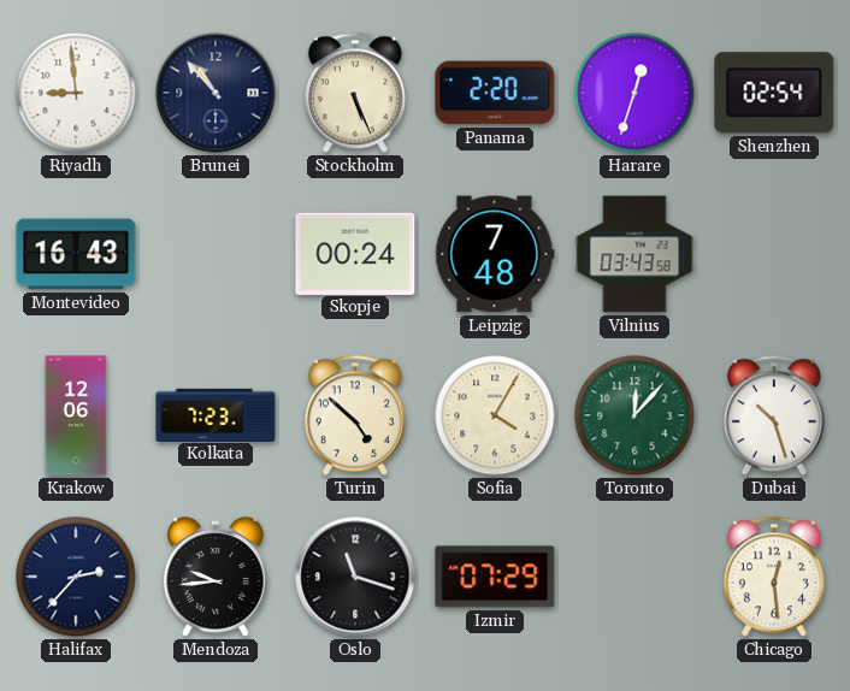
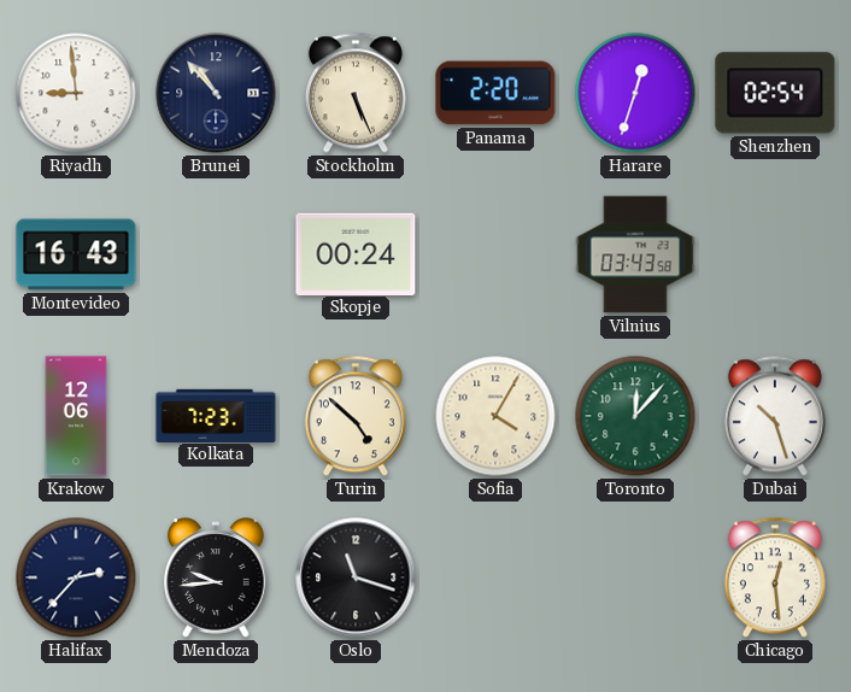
Leipzig: 7:48 -> none
Izmir: 07:29 -> none
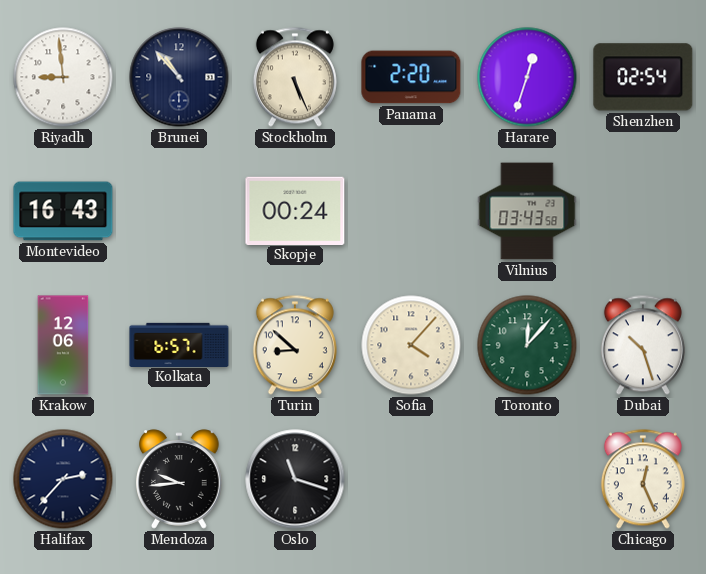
Kolkata: 7:23 -> 6:57
Turin: 4:52 -> 8:52
Sofia: 4:05 -> 4:07
Chicago: 12:29 -> 12:26
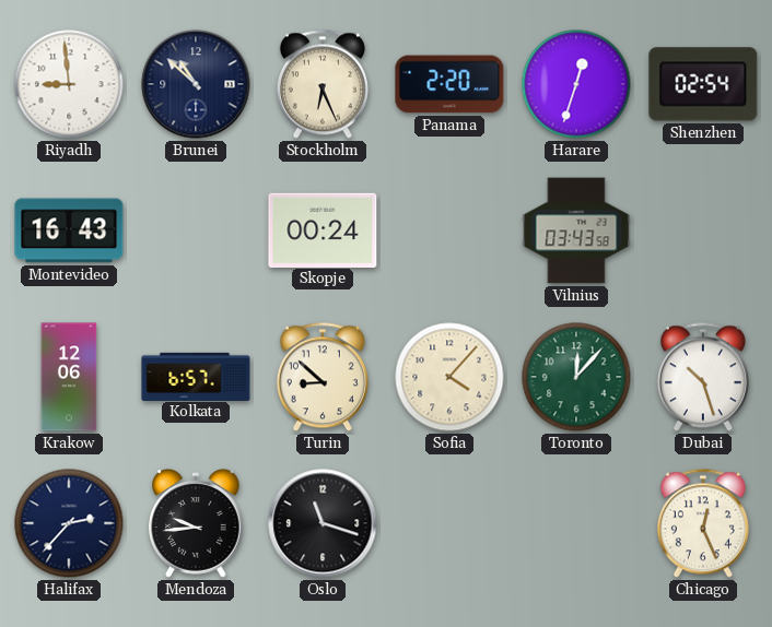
Brunei: 10:53 -> 10:52
Stockholm: 5:26 -> 6:26
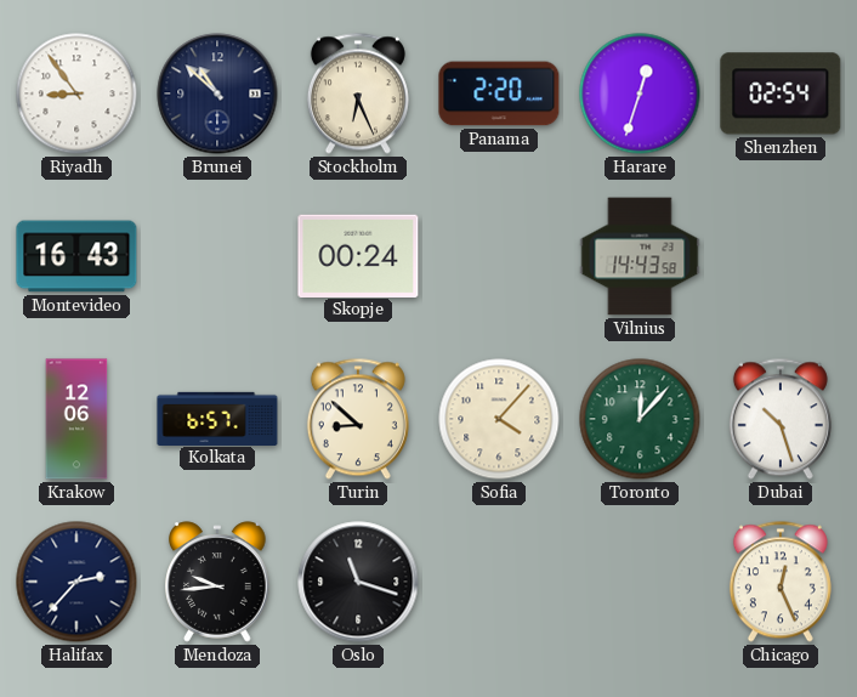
Riyadh: 8:59 -> 8:54
Vilnius: 03:43 -> 14:43
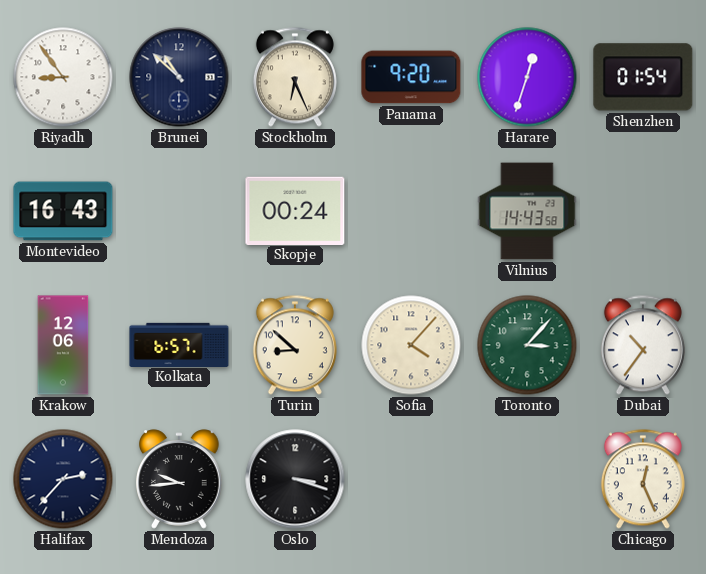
Panama: 2:20 -> 9:20
Shenzhen: 02:54 -> 01:54
Toronto: 12:07 -> 3:07
Dubai: 10:27 -> 10:36
Oslo: 11:18 -> 3:18
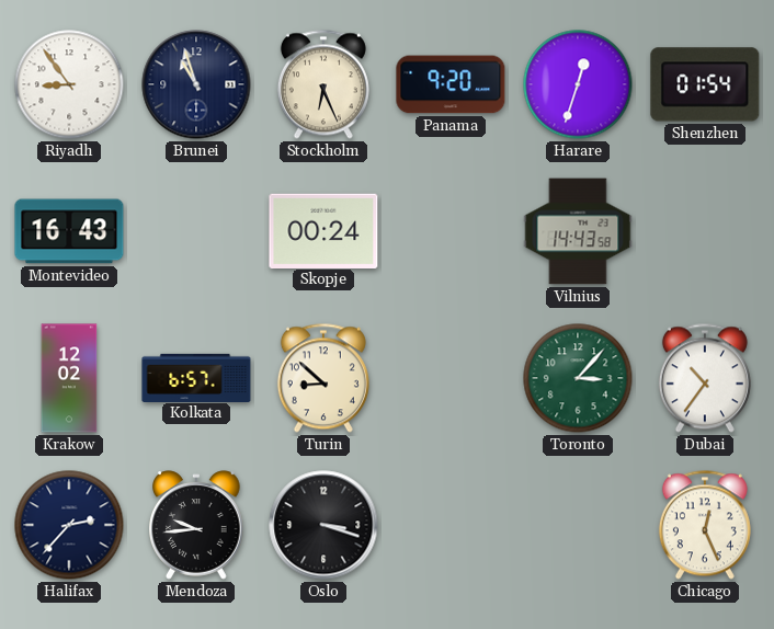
Brunei: 10:52 -> 10:57
Krakow: 12:06 -> 12:02
Sofia: 4:07 -> none
